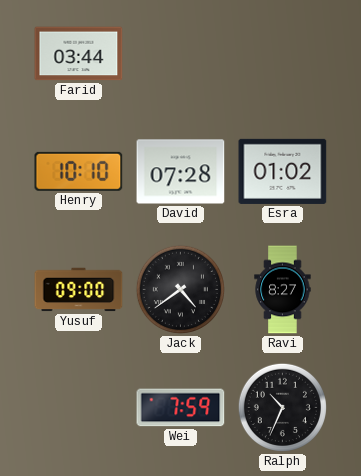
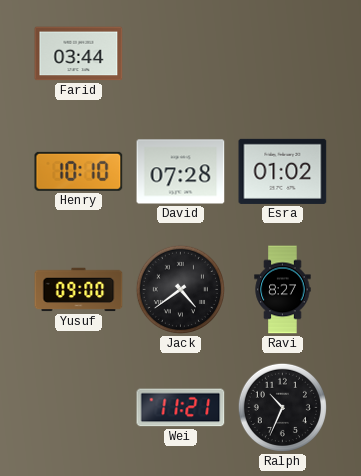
Wei: 7:59 -> 11:21
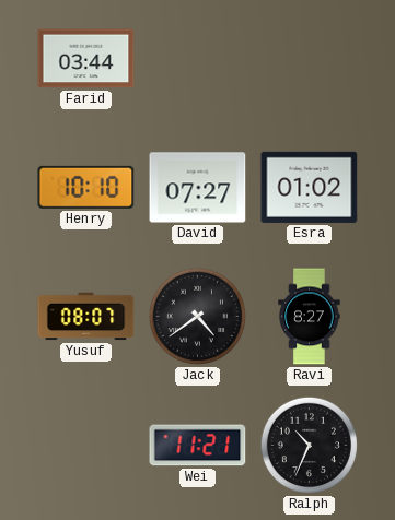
David: 07:28 -> 07:27
Yusuf: 09:00 -> 08:07
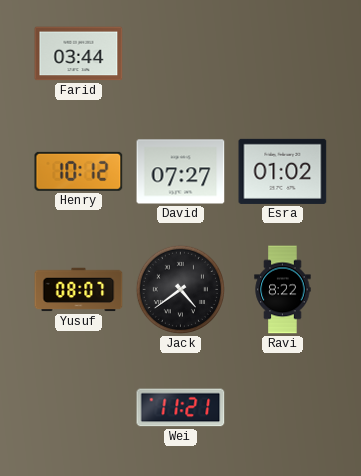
Henry: 10:10 -> 10:12
Ravi: 8:27 -> 8:22
Ralph: 10:34 -> none
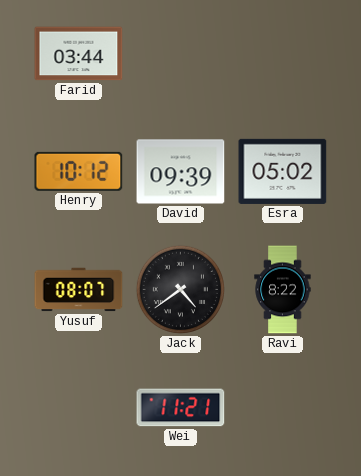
David: 07:27 -> 09:39
Esra: 01:02 -> 05:02
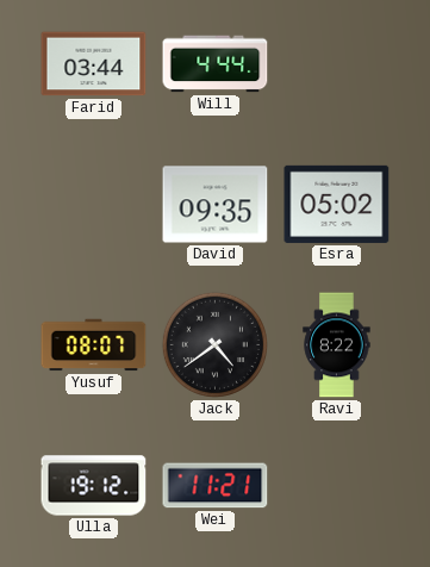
Will: none -> 4:44
Henry: 10:12 -> none
David: 09:39 -> 09:35
Ulla: none -> 19:12
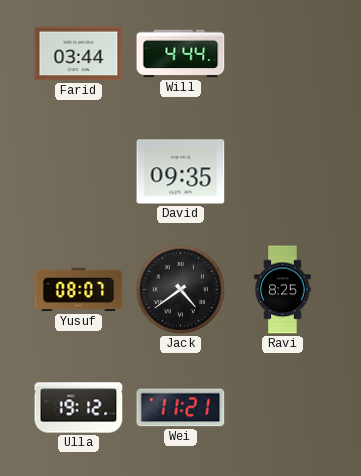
Esra: 05:02 -> none
Ravi: 8:22 -> 8:25
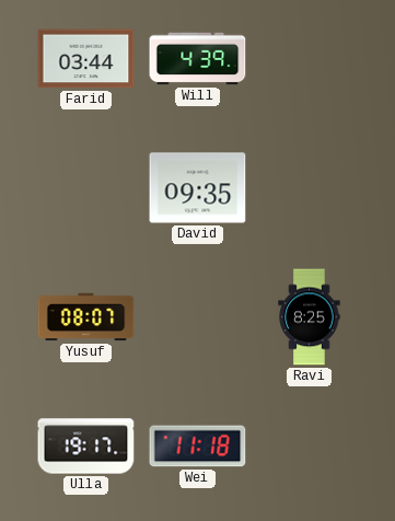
Will: 4:44 -> 4:39
Jack: 4:39 -> none
Ulla: 19:12 -> 19:17
Wei: 11:21 -> 11:18
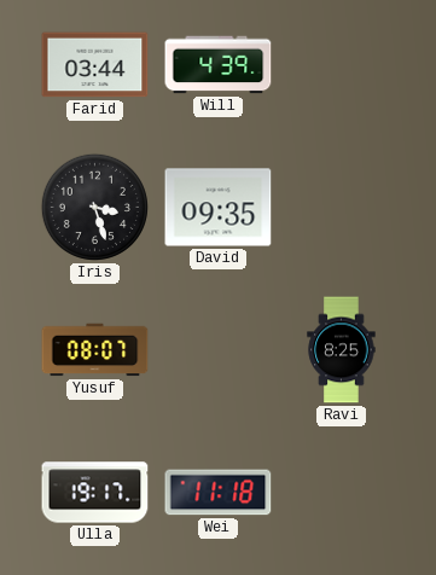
Iris: none -> 3:27
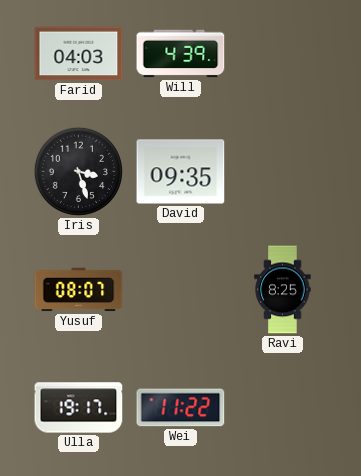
Farid: 03:44 -> 04:03
Wei: 11:18 -> 11:22
